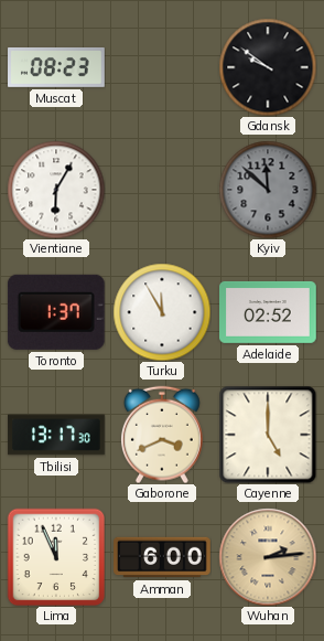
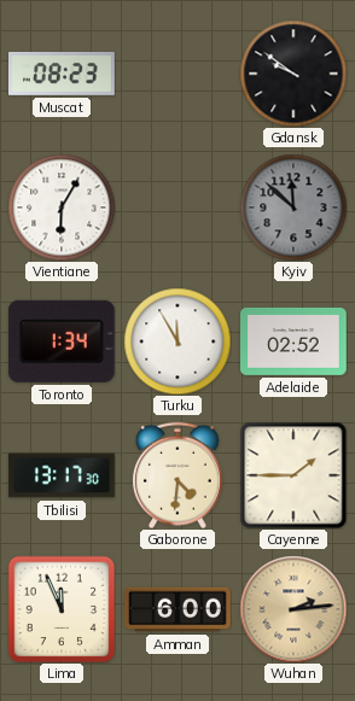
Toronto: 1:37 -> 1:34
Gaborone: 3:41 -> 4:31
Cayenne: 5:00 -> 1:45
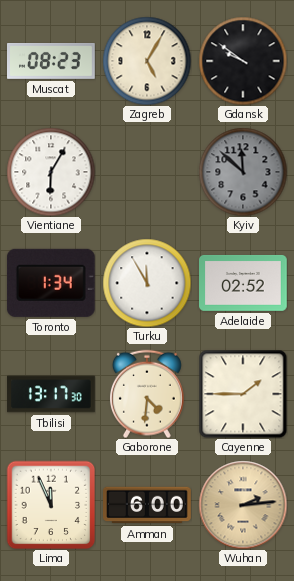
Zagreb: none -> 5:05
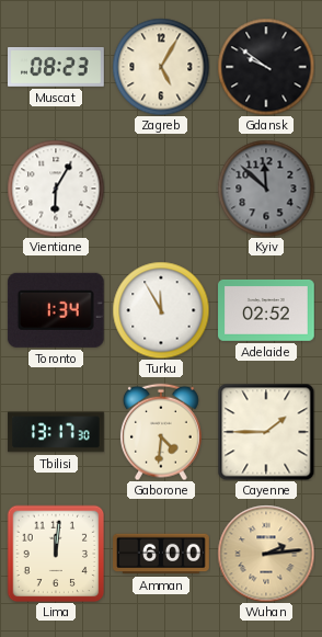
Lima: 11:56 -> 12:01
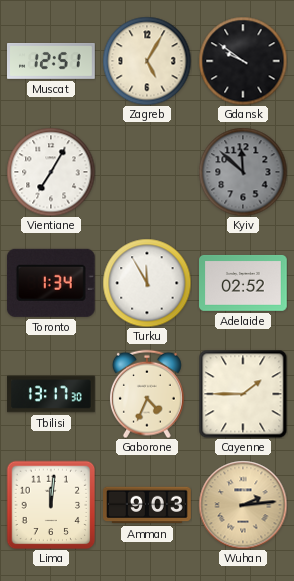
Muscat: 08:23 -> 12:51
Vientiane: 6:05 -> 7:05
Gaborone: 4:31 -> 4:34
Amman: 6:00 -> 9:03
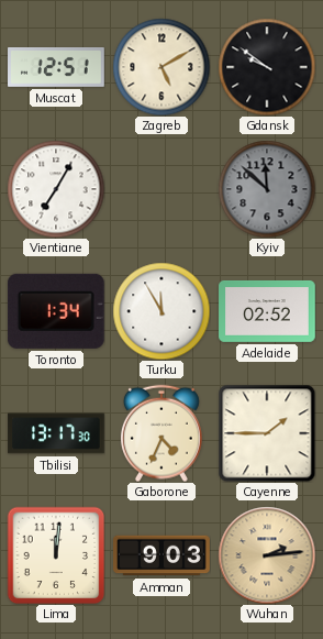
Zagreb: 5:05 -> 5:10
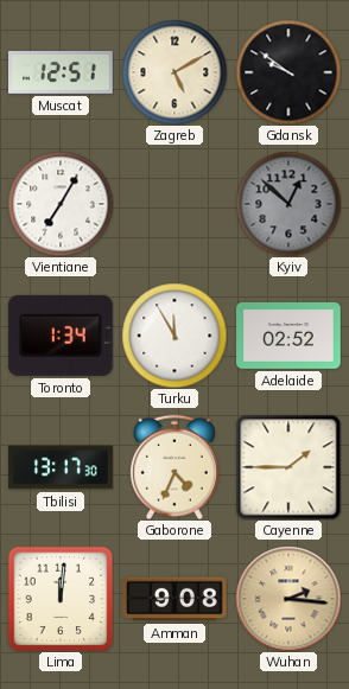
Kyiv: 11:52 -> 12:52
Amman: 9:03 -> 9:08
Wuhan: 2:14 -> 2:16
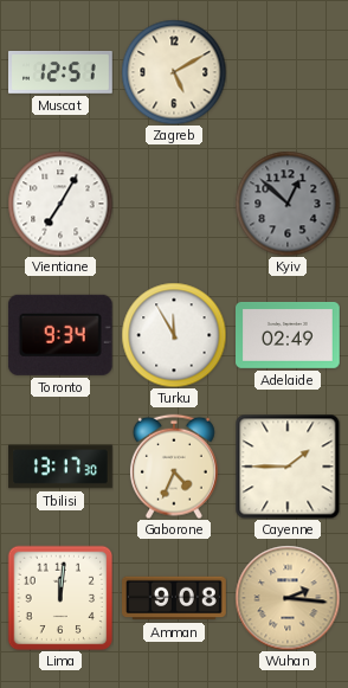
Gdansk: 9:51 -> none
Toronto: 1:34 -> 9:34
Adelaide: 02:52 -> 02:49
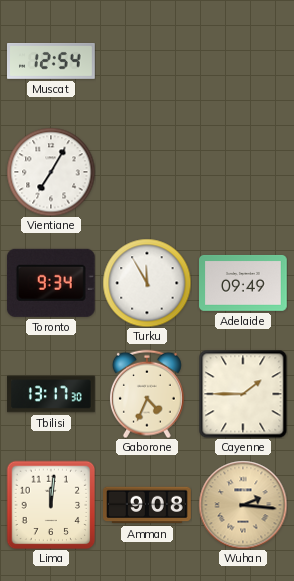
Muscat: 12:51 -> 12:54
Zagreb: 5:10 -> none
Kyiv: 12:52 -> none
Adelaide: 02:49 -> 09:49
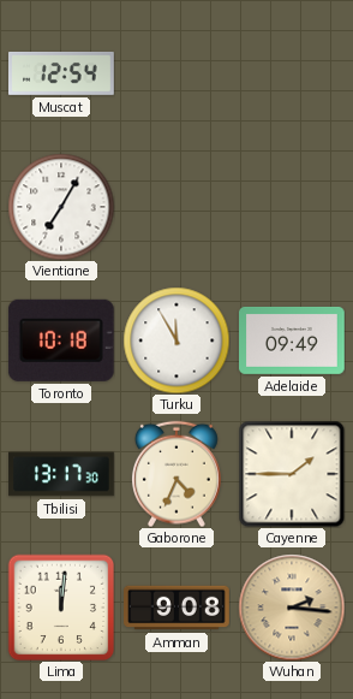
Toronto: 9:34 -> 10:18
